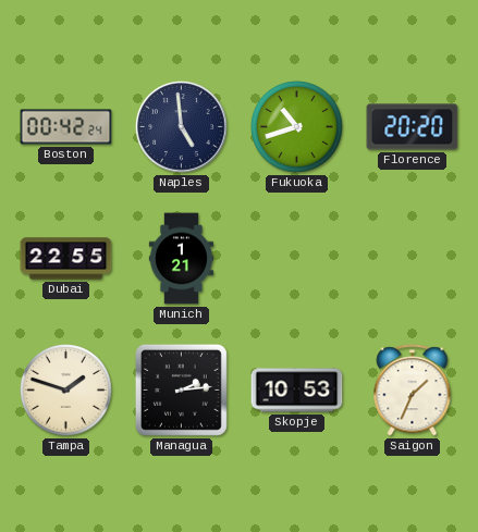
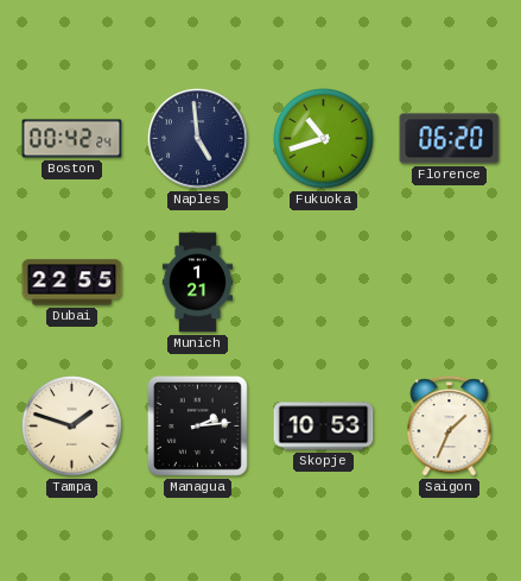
Florence: 20:20 -> 06:20
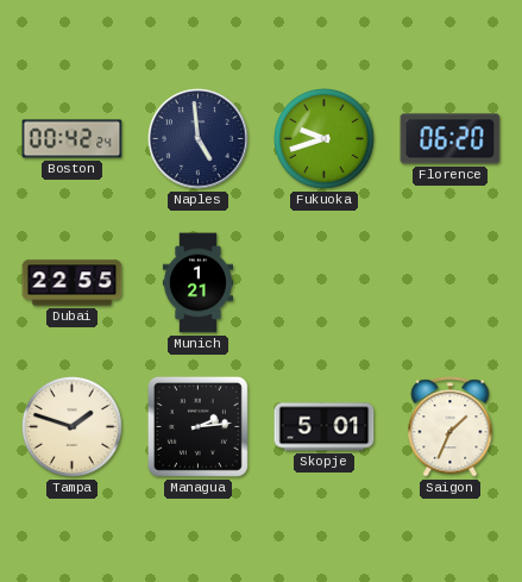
Fukuoka: 10:42 -> 9:42
Skopje: 10:53 -> 5:01
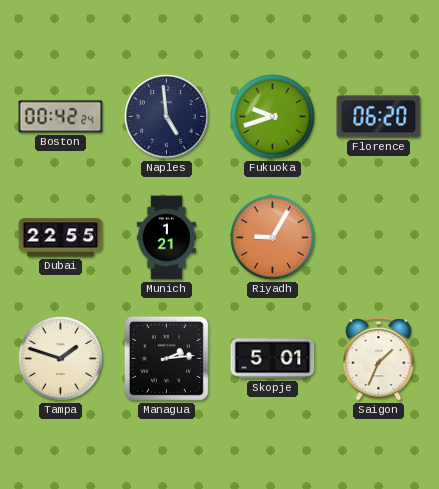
Riyadh: none -> 9:05
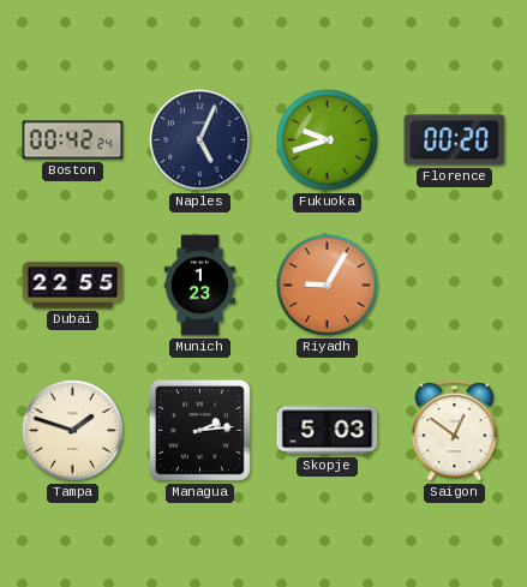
Naples: 4:59 -> 5:04
Florence: 06:20 -> 00:20
Munich: 1:21 -> 1:23
Skopje: 5:01 -> 5:03
Saigon: 1:34 -> 12:51
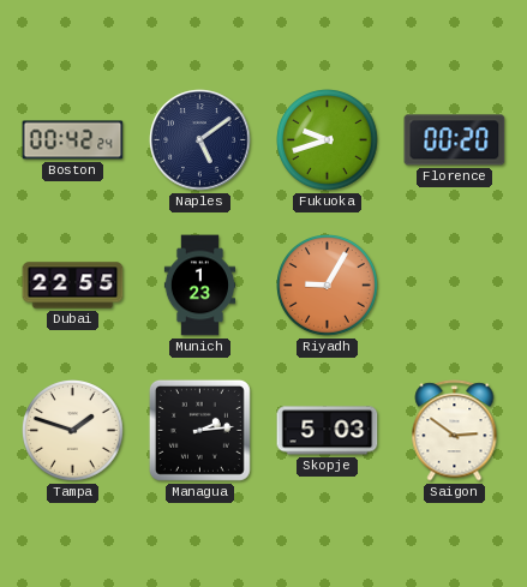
Naples: 5:04 -> 5:09
Saigon: 12:51 -> 2:51
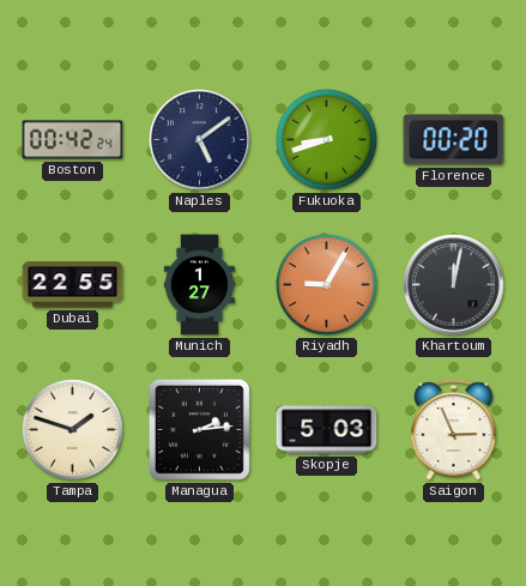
Fukuoka: 9:42 -> 8:42
Munich: 1:23 -> 1:27
Khartoum: none -> 12:02
Saigon: 2:51 -> 2:56
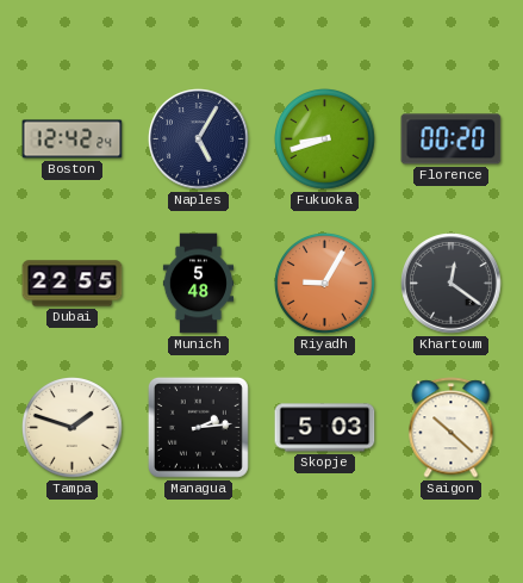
Boston: 00:42 -> 12:42
Naples: 5:09 -> 5:05
Munich: 1:27 -> 5:48
Khartoum: 12:02 -> 12:21
Saigon: 2:56 -> 10:22
